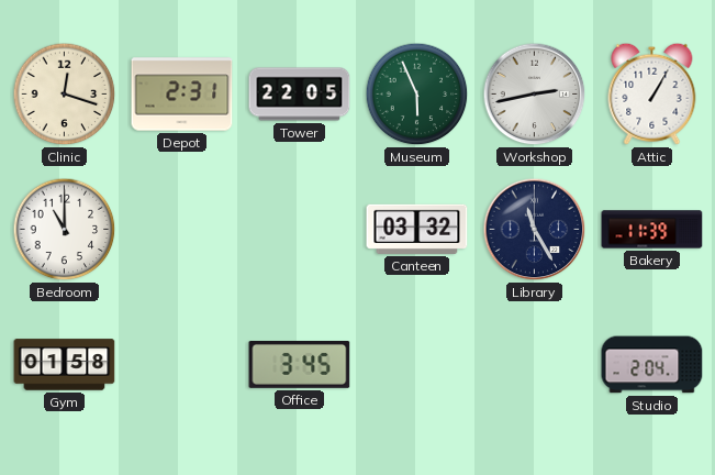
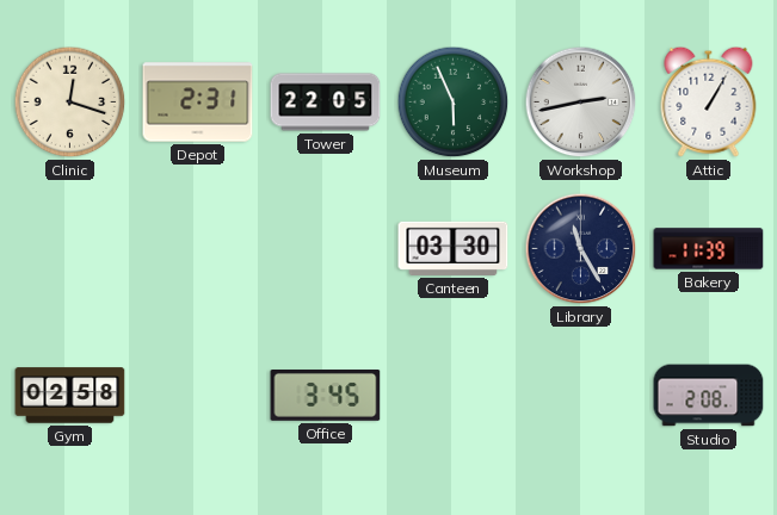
Bedroom: 11:00 -> none
Canteen: 03:32 -> 03:30
Gym: 01:58 -> 02:58
Studio: 2:04 -> 2:08
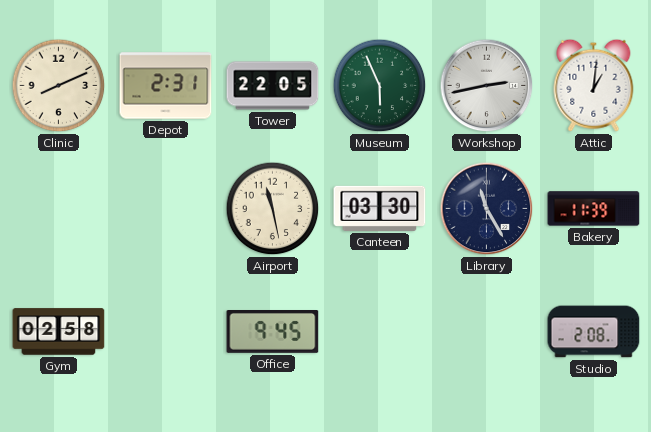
Clinic: 12:18 -> 8:11
Attic: 1:05 -> 1:01
Airport: none -> 11:28
Office: 3:45 -> 9:45
